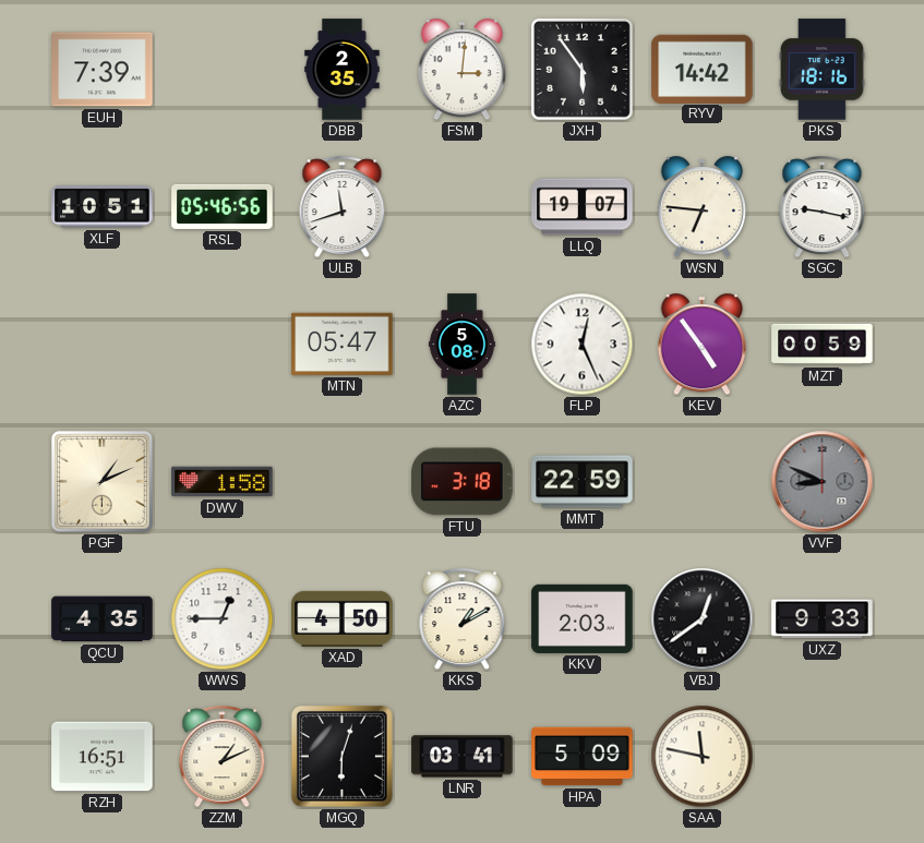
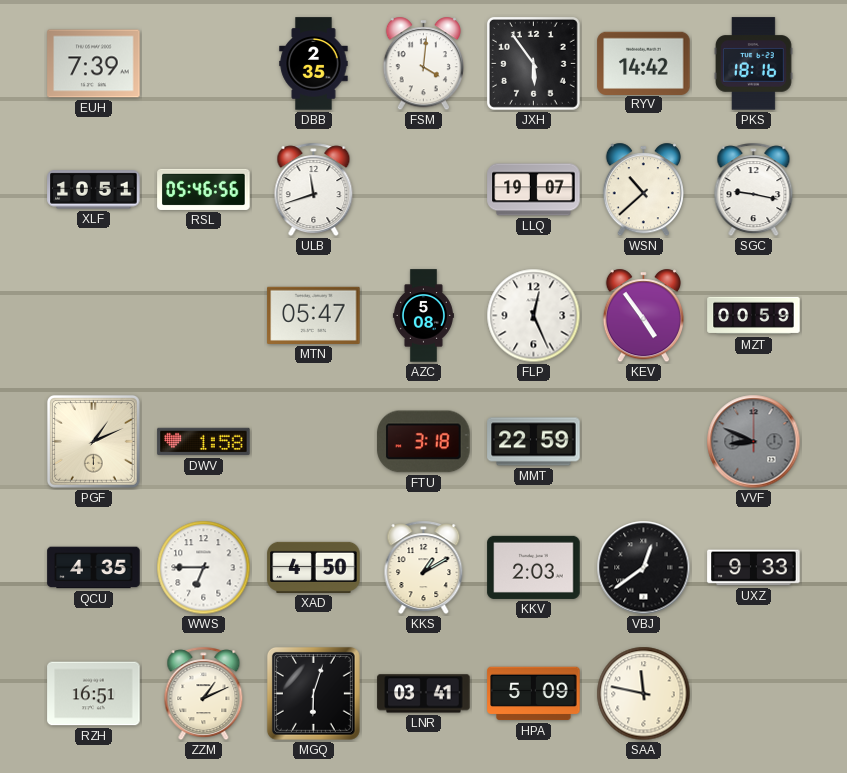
FSM: 3:01 -> 4:01
WSN: 6:46 -> 10:38
WWS: 12:45 -> 6:45
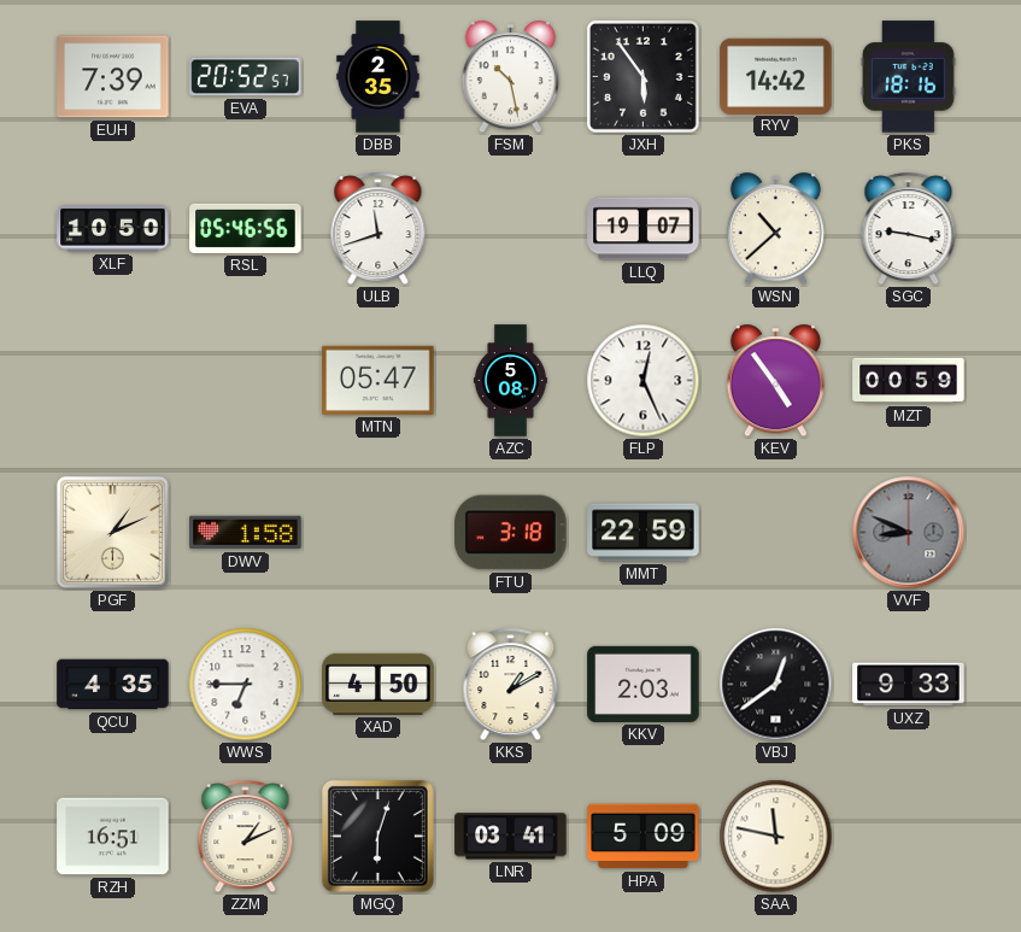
EVA: none -> 20:52
FSM: 4:01 -> 10:28
XLF: 10:51 -> 10:50
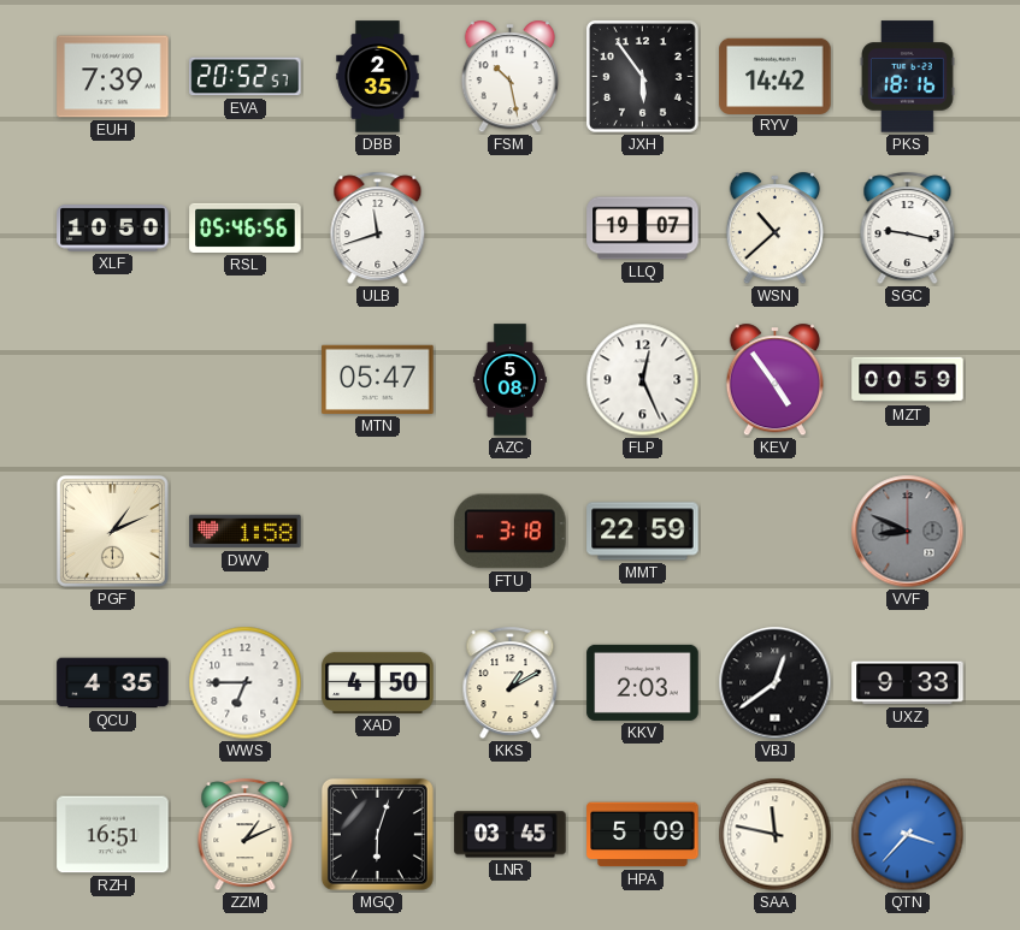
LNR: 03:41 -> 03:45
QTN: none -> 3:37
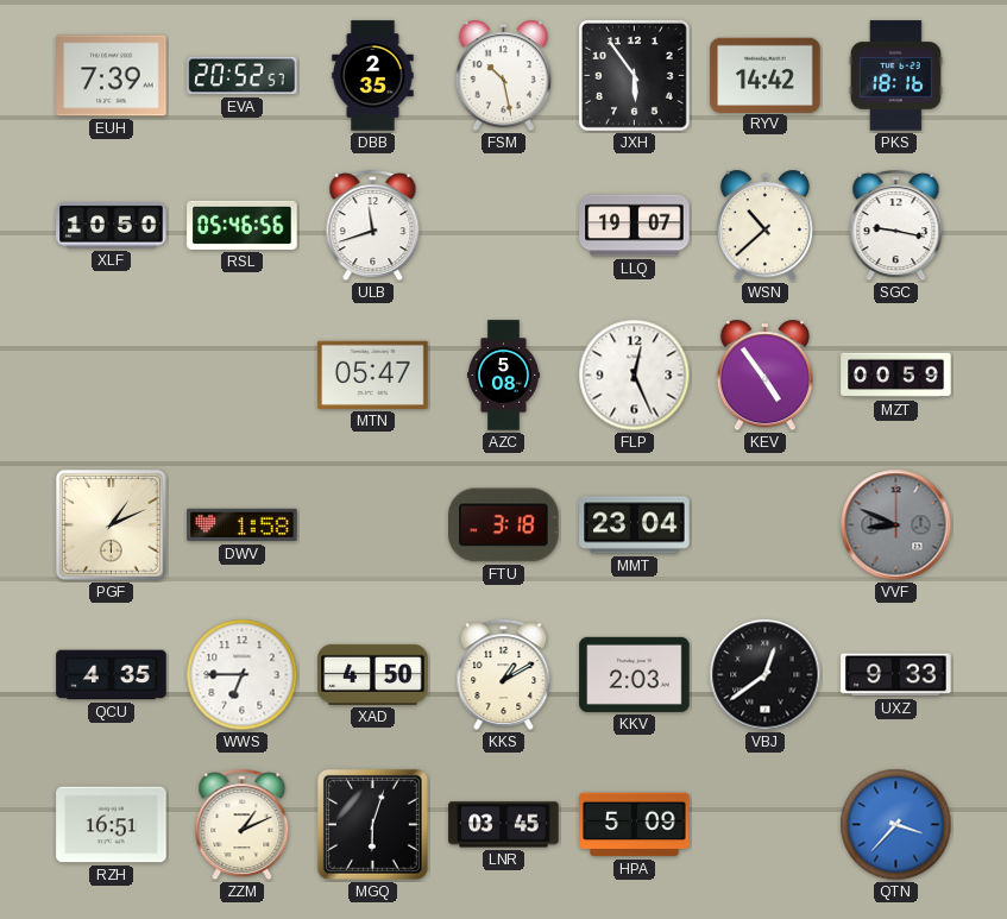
MMT: 22:59 -> 23:04
SAA: 11:47 -> none
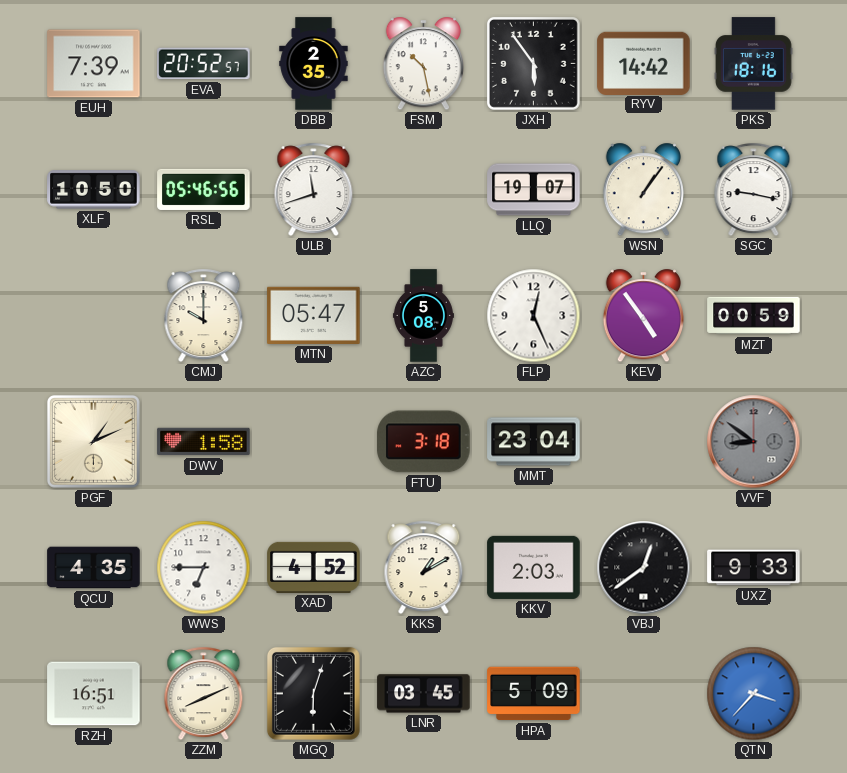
WSN: 10:38 -> 1:06
CMJ: none -> 10:00
VVF: 8:49 -> 8:51
XAD: 4:50 -> 4:52
ZZM: 1:11 -> 8:11
